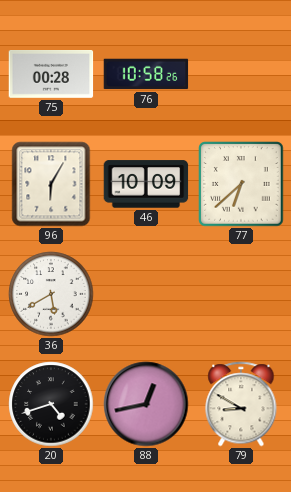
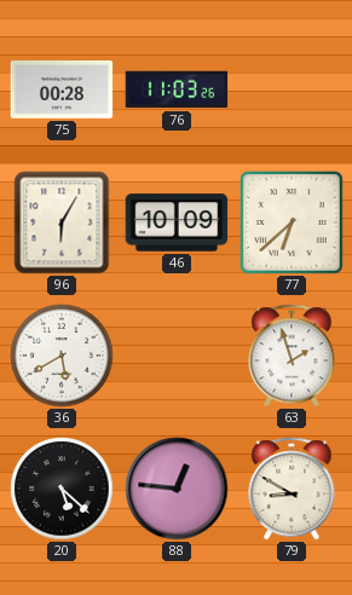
76: 10:58 -> 11:03
63: none -> 1:57
20: 4:42 -> 5:22
88: 12:43 -> 12:46
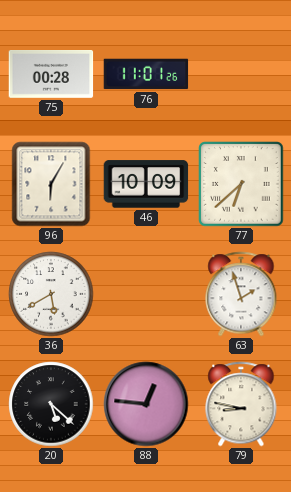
76: 11:03 -> 11:01
79: 8:50 -> 8:47
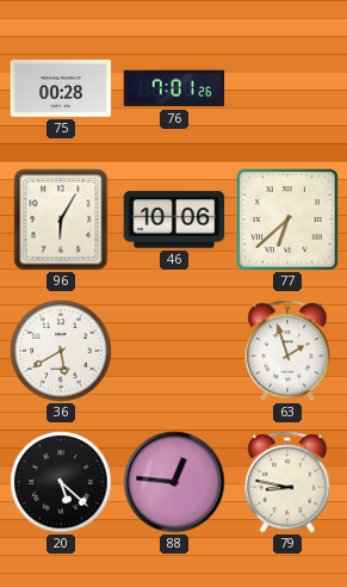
76: 11:01 -> 7:01
46: 10:09 -> 10:06
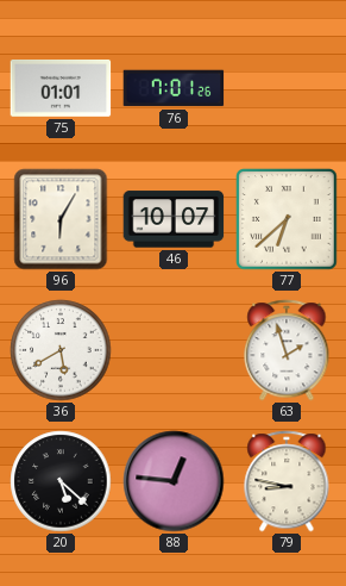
75: 00:28 -> 01:01
46: 10:06 -> 10:07
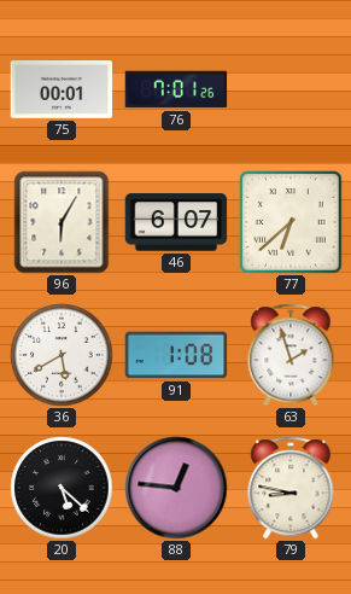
75: 01:01 -> 00:01
46: 10:07 -> 6:07
91: none -> 1:08
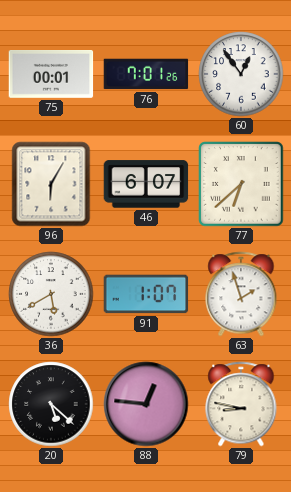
60: none -> 12:54
91: 1:08 -> 1:07
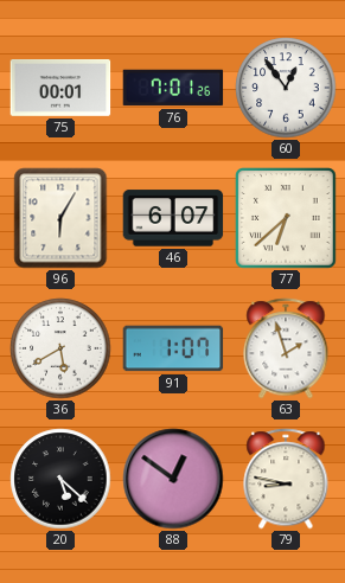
88: 12:46 -> 12:51
